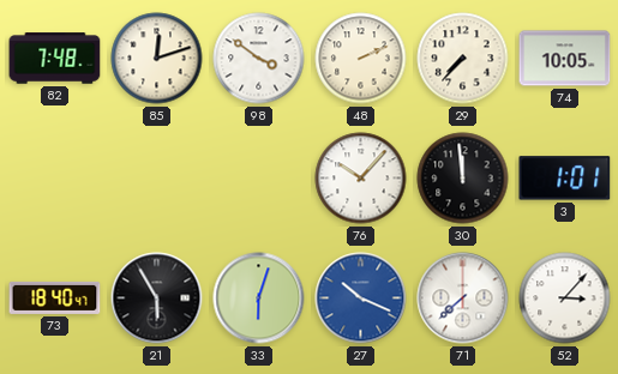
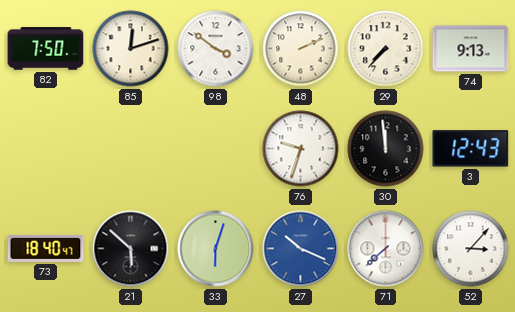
82: 7:48 -> 7:50
74: 10:05 -> 9:13
76: 10:07 -> 9:33
3: 1:01 -> 12:43
21: 5:55 -> 5:52
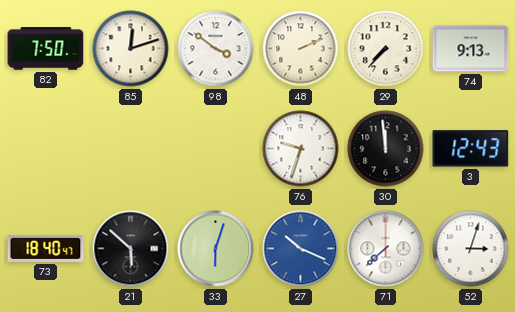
52: 3:07 -> 3:03
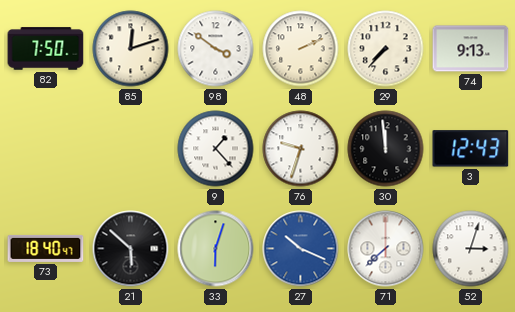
9: none -> 1:23
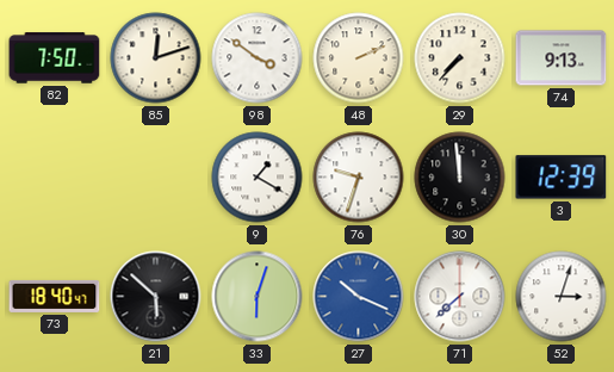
9: 1:23 -> 1:20
3: 12:43 -> 12:39
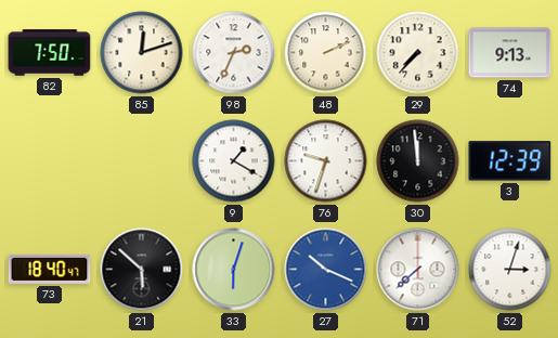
98: 3:51 -> 2:34
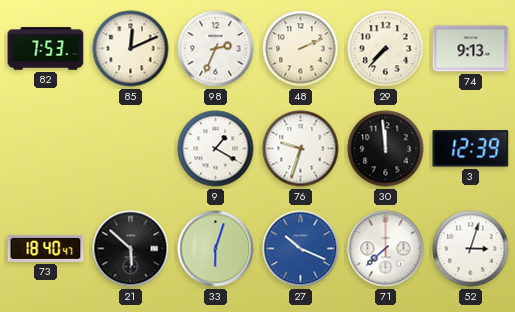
82: 7:50 -> 7:53
85: 12:12 -> 12:11
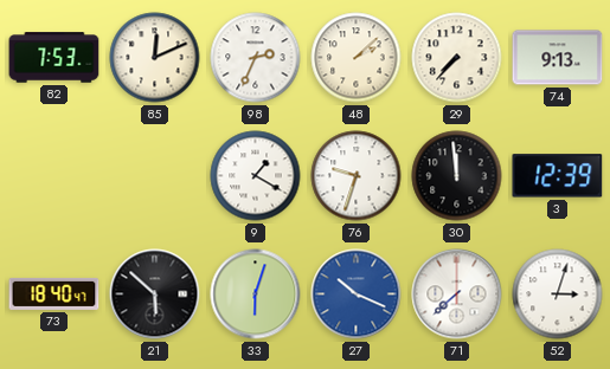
48: 2:11 -> 2:08
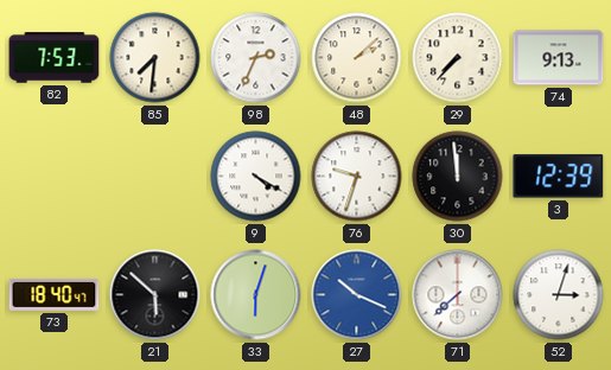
85: 12:11 -> 7:31
9: 1:20 -> 4:20
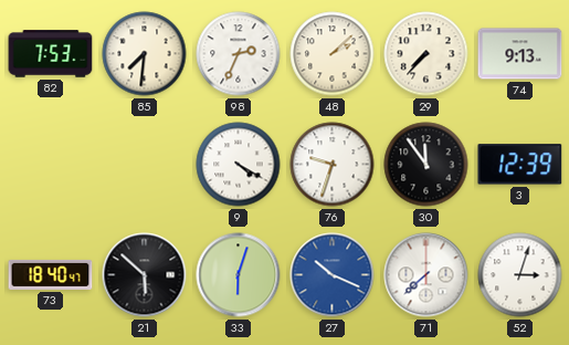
30: 11:59 -> 11:54
